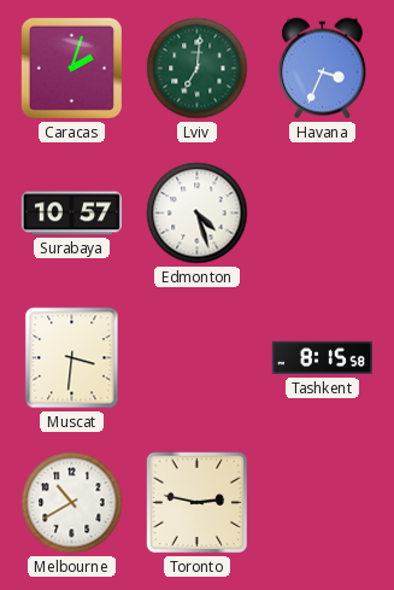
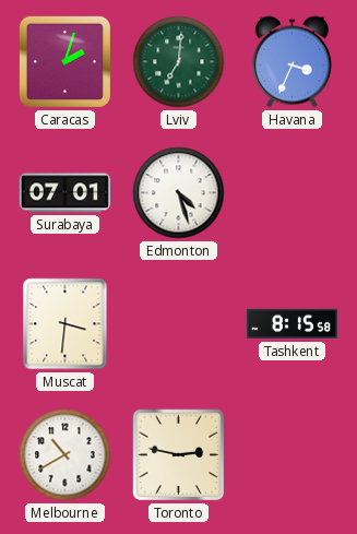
Surabaya: 10:57 -> 07:01
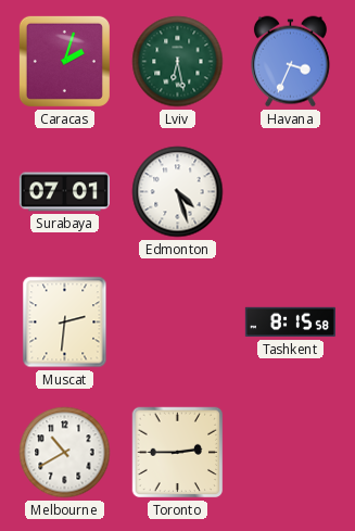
Lviv: 7:01 -> 6:28
Muscat: 3:31 -> 2:31
Toronto: 2:47 -> 2:45
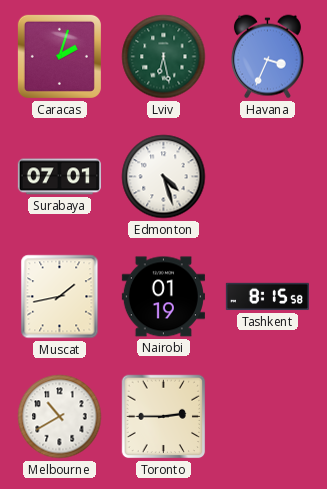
Muscat: 2:31 -> 1:43
Nairobi: none -> 01:19
